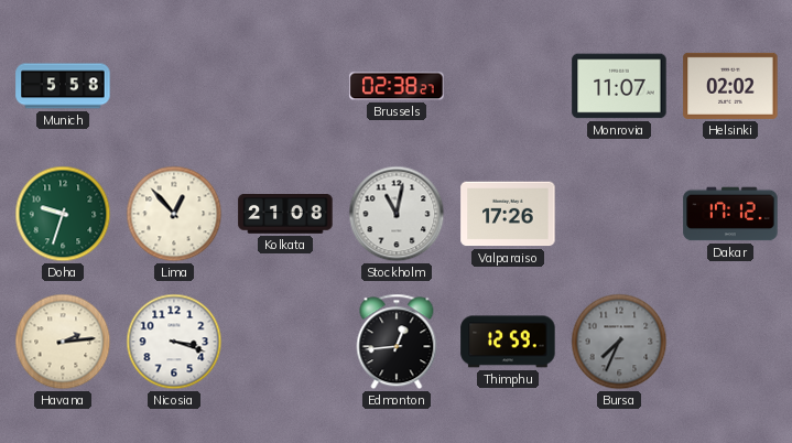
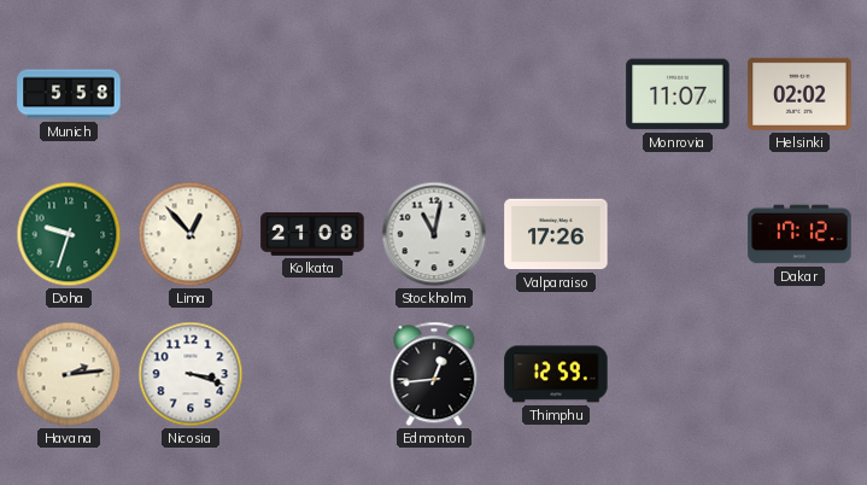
Brussels: 02:38 -> none
Bursa: 7:34 -> none
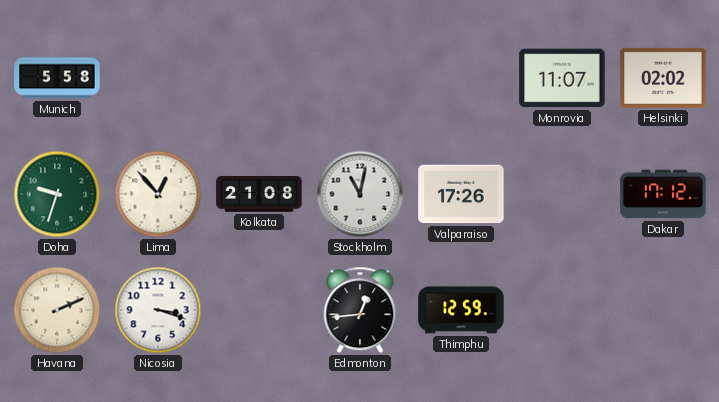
Havana: 2:14 -> 2:11
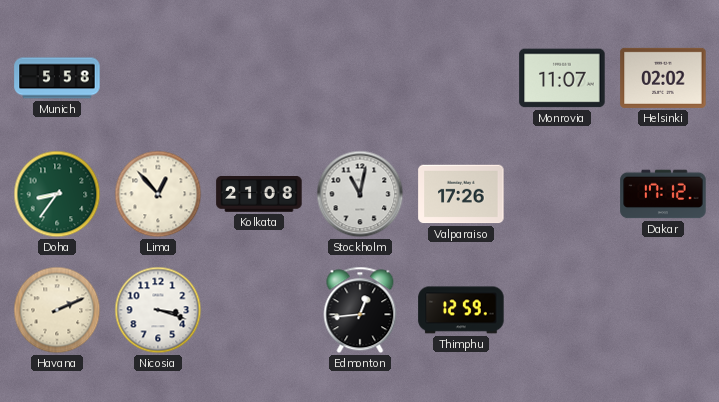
Doha: 9:33 -> 8:36
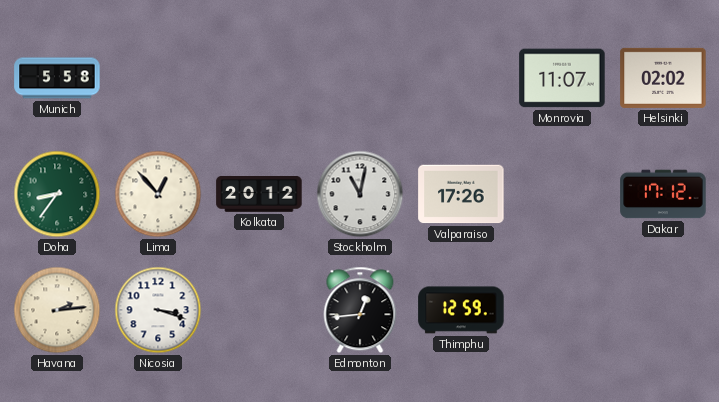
Kolkata: 21:08 -> 20:12
Havana: 2:11 -> 2:14
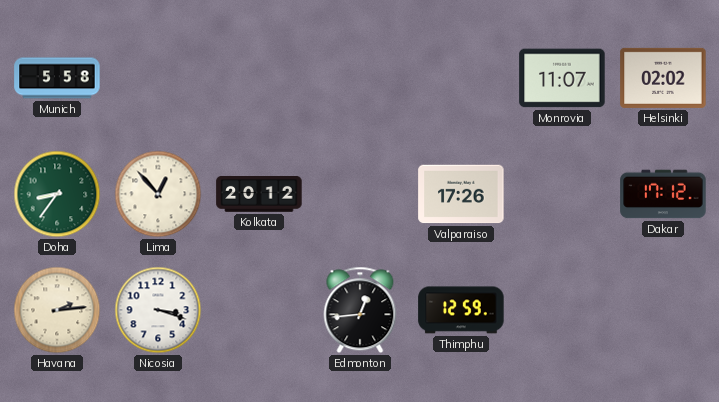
Stockholm: 11:02 -> none
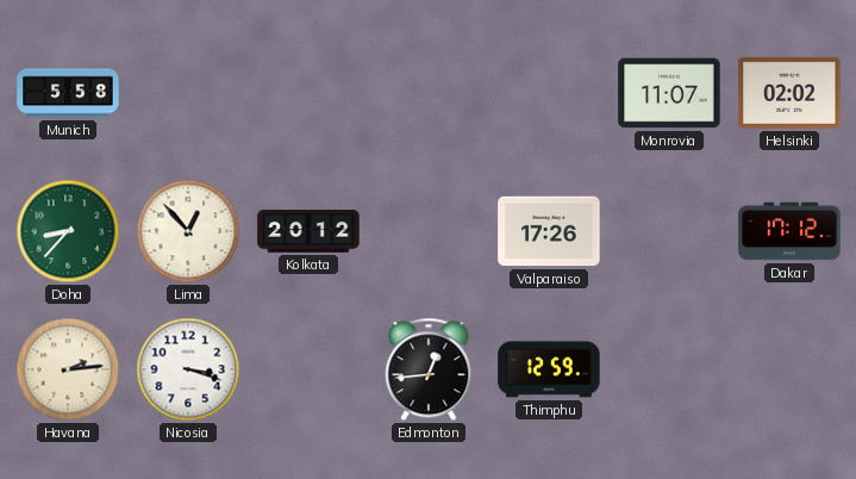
Doha: 8:36 -> 8:37
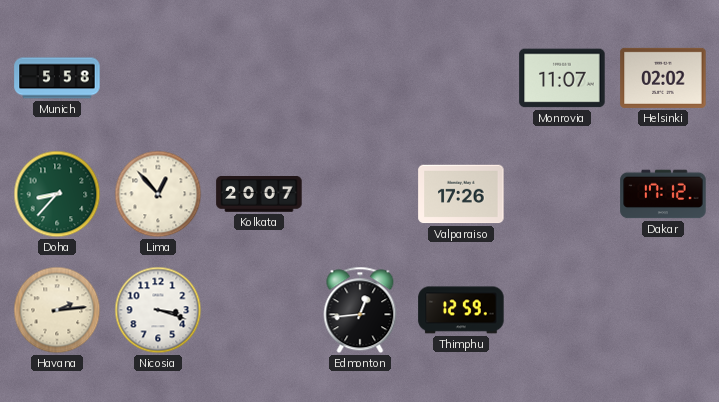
Kolkata: 20:12 -> 20:07
